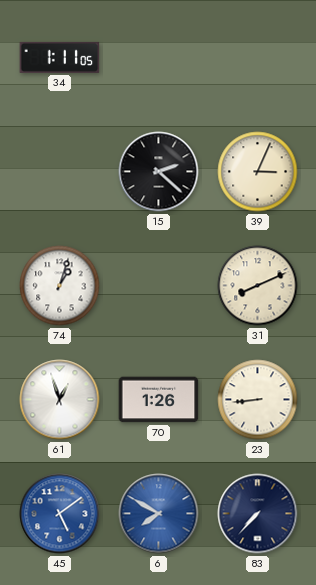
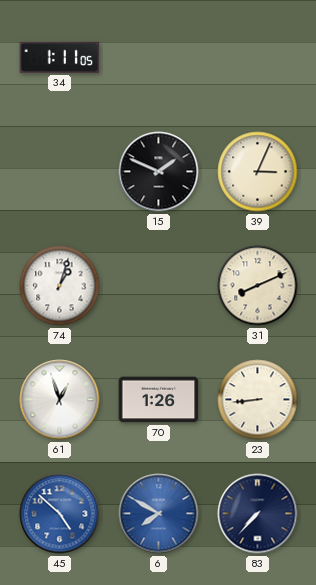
15: 2:22 -> 1:49
45: 5:09 -> 4:52
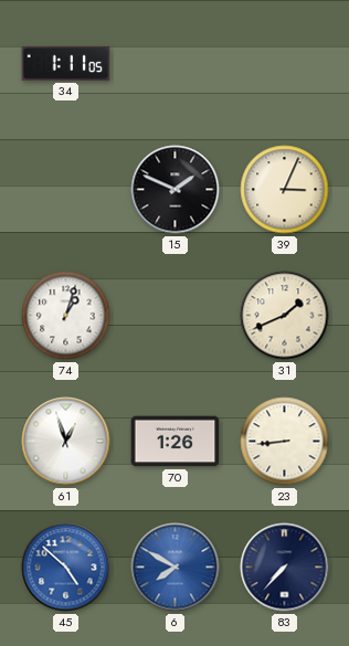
31: 8:11 -> 1:41
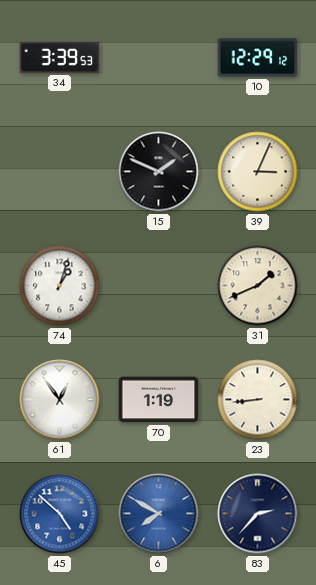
34: 1:11 -> 3:39
10: none -> 12:29
61: 12:57 -> 12:54
70: 1:26 -> 1:19
83: 7:37 -> 2:37
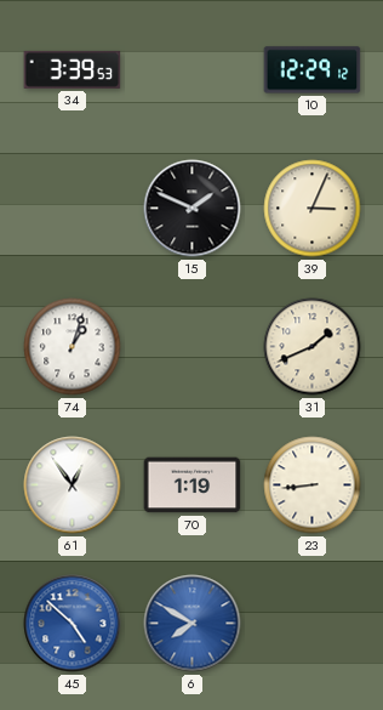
83: 2:37 -> none
